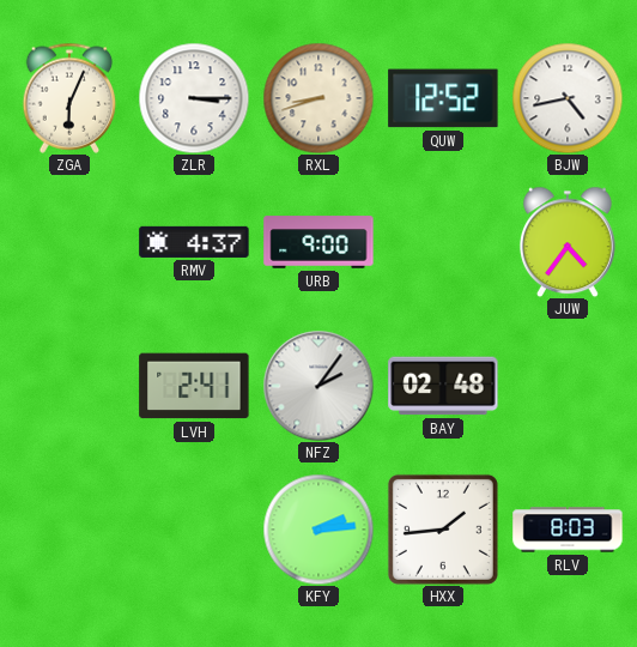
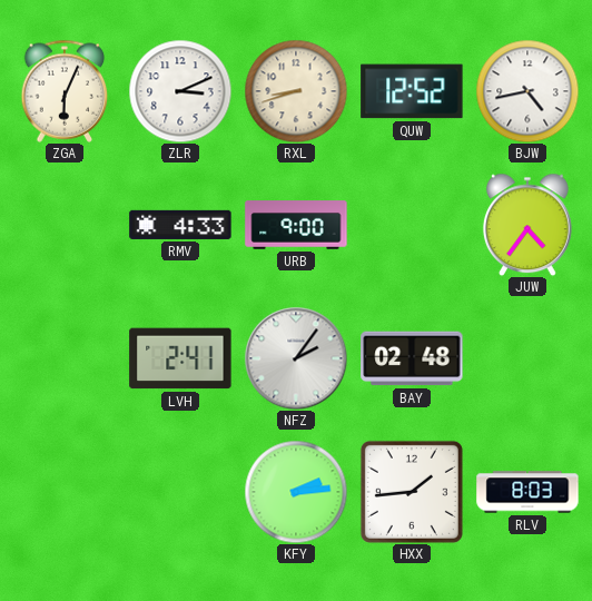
ZLR: 3:15 -> 3:11
RMV: 4:37 -> 4:33
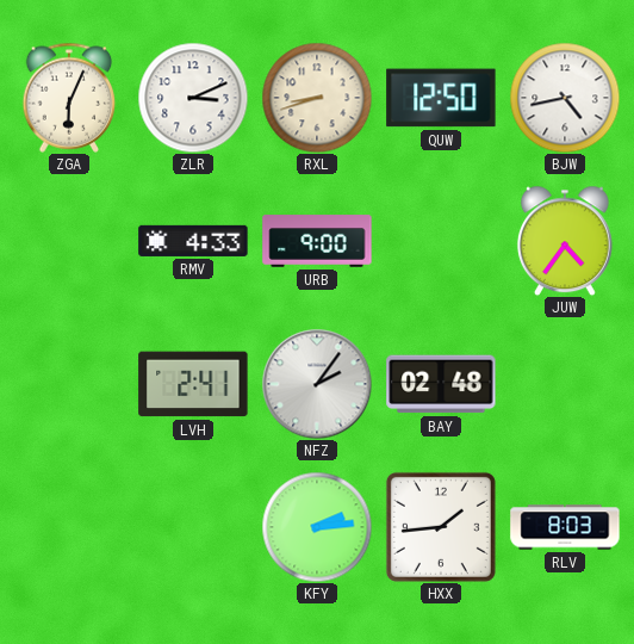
QUW: 12:52 -> 12:50
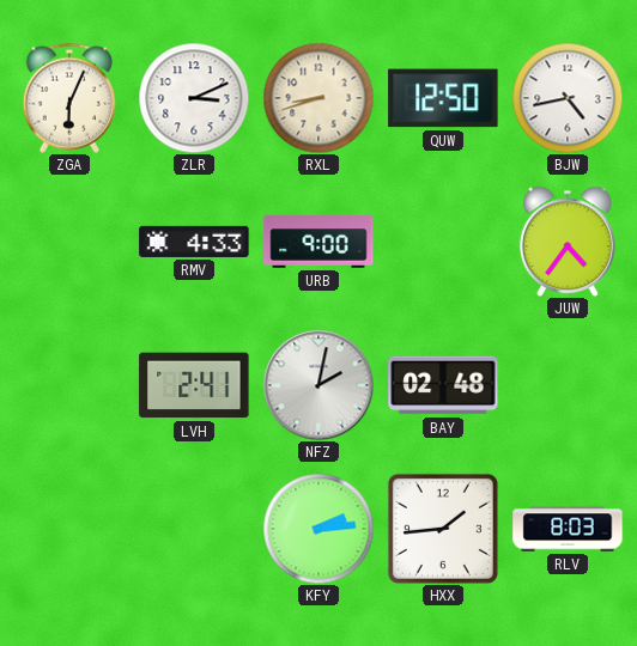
NFZ: 2:06 -> 2:02
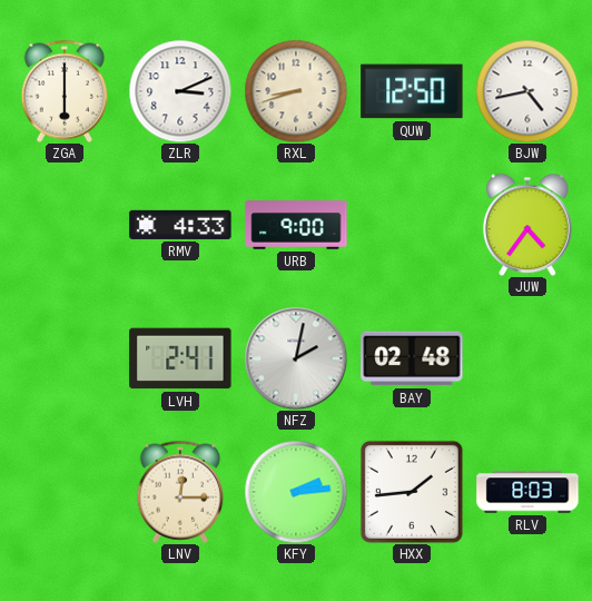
ZGA: 6:04 -> 6:00
LNV: none -> 12:15
